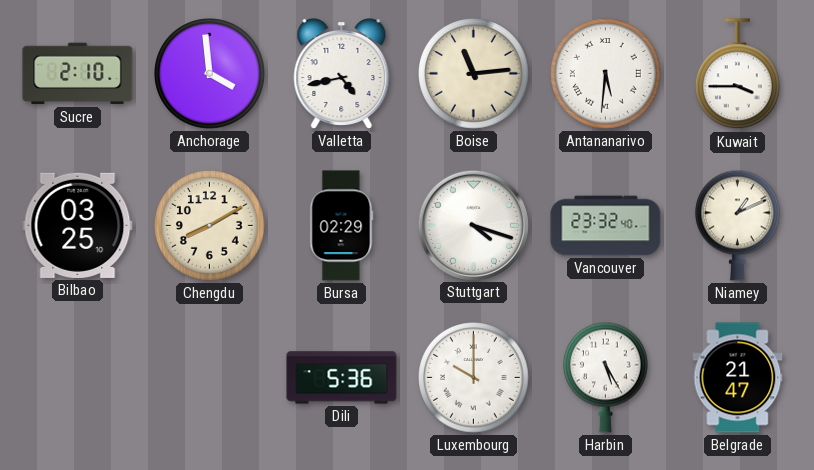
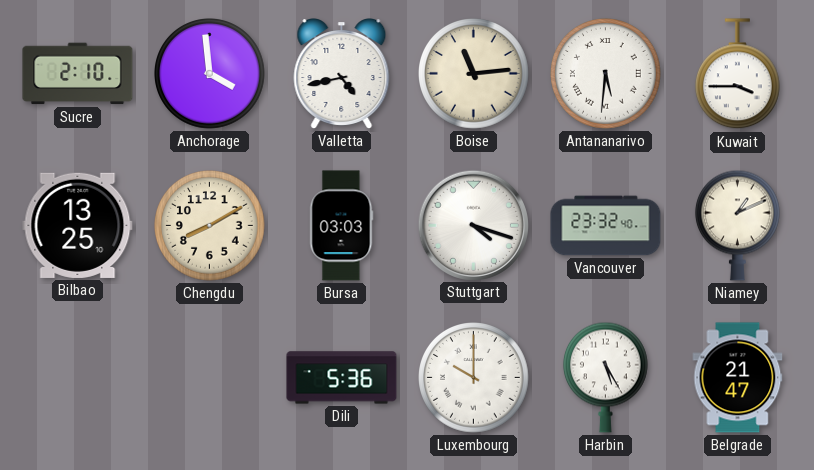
Bilbao: 03:25 -> 13:25
Bursa: 02:29 -> 03:03
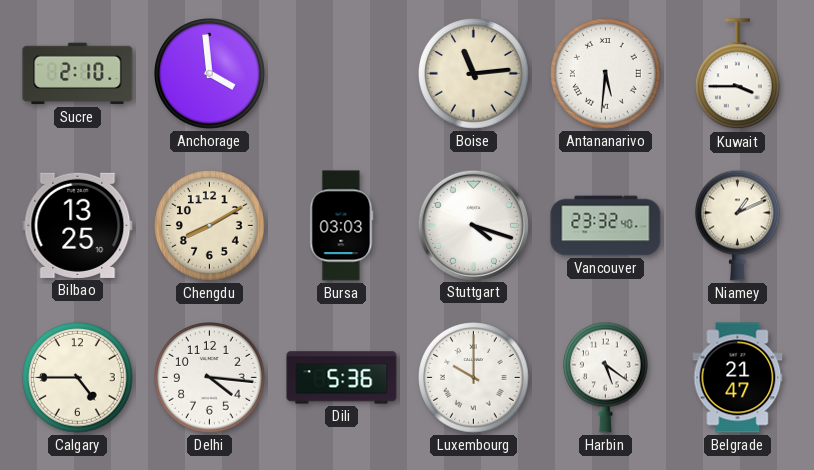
Valletta: 4:43 -> none
Calgary: none -> 4:45
Delhi: none -> 4:16
Harbin: 5:25 -> 5:21
